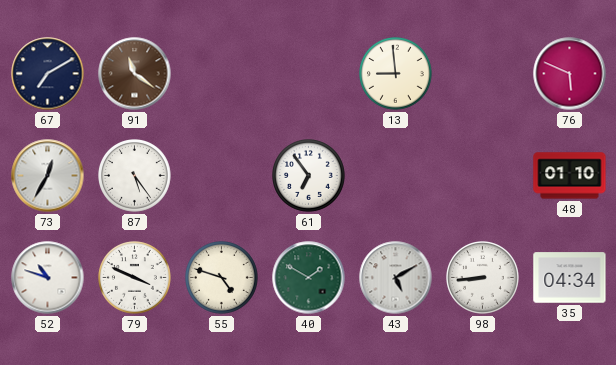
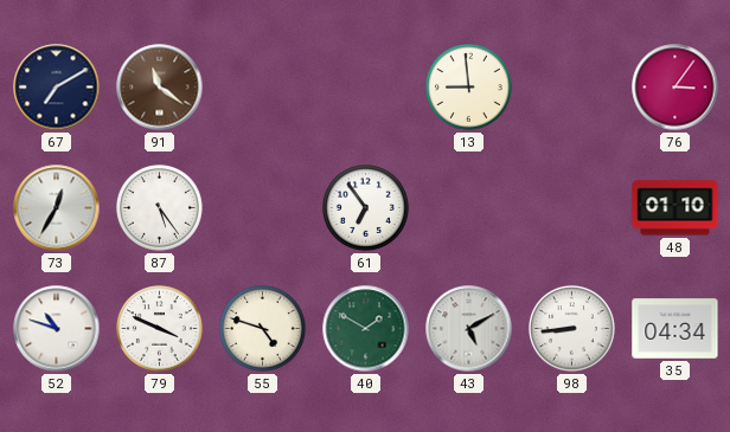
76: 5:49 -> 3:06
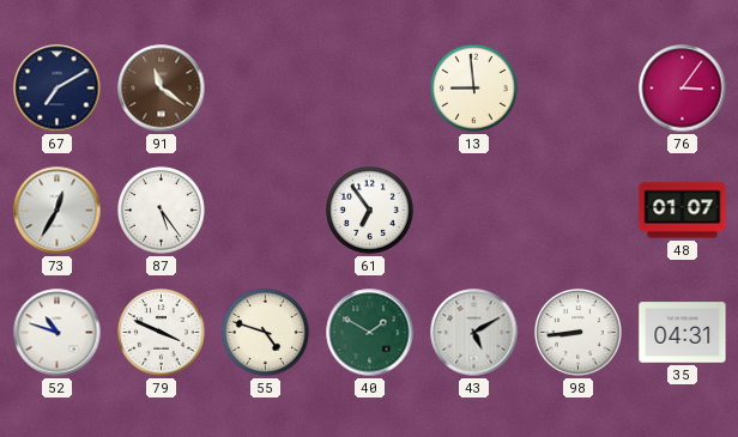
48: 01:10 -> 01:07
35: 04:34 -> 04:31
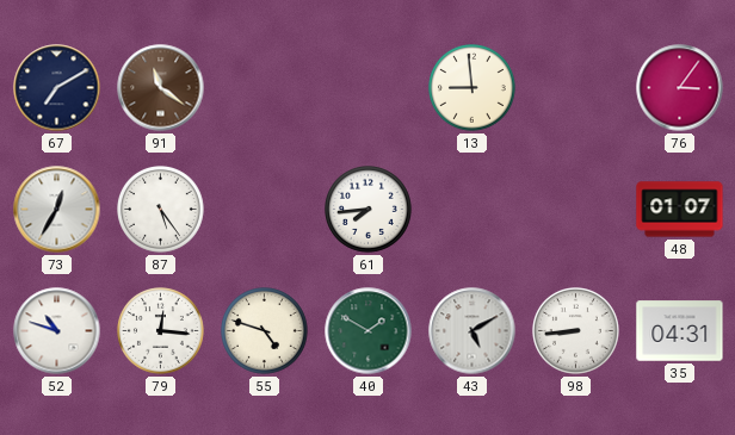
61: 6:54 -> 7:44
79: 3:49 -> 12:16
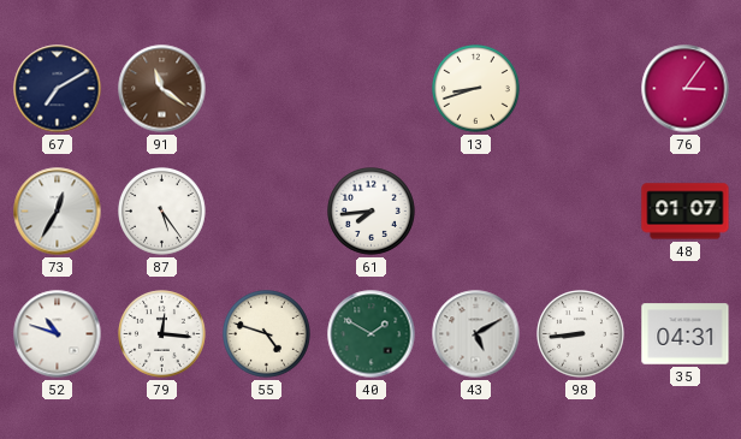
13: 8:59 -> 8:42
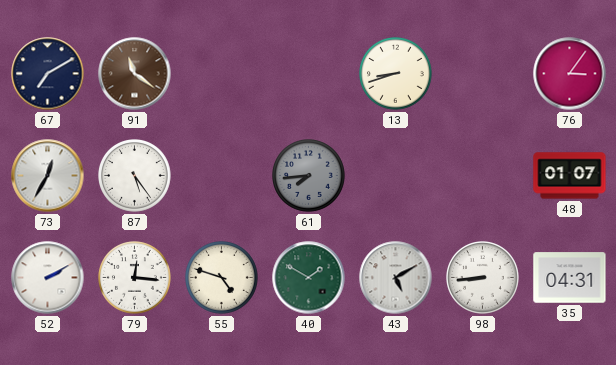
61 dial: white -> grey
52: 10:48 -> 2:10
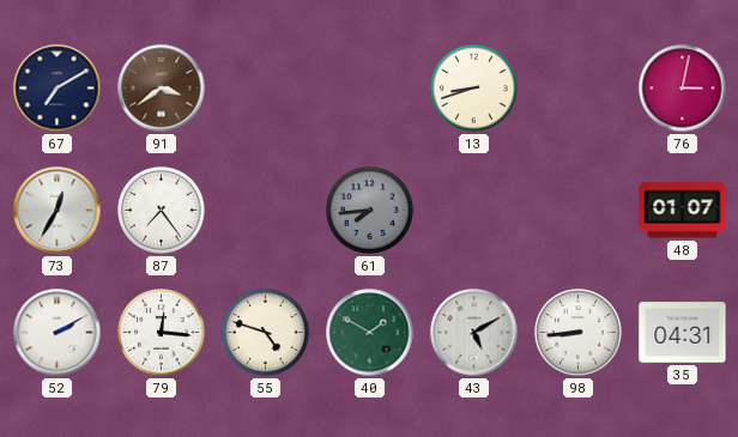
91: 11:21 -> 3:39
76: 3:06 -> 3:02
87: 5:24 -> 7:24
